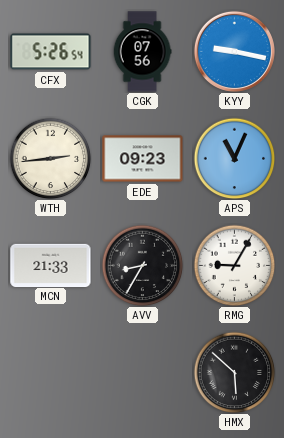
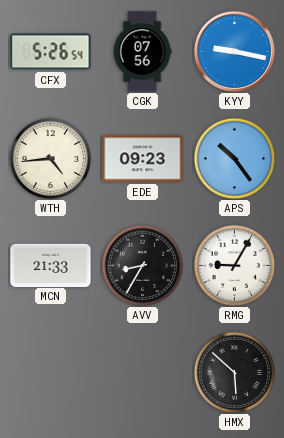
WTH: 2:44 -> 4:44
APS: 11:04 -> 10:24
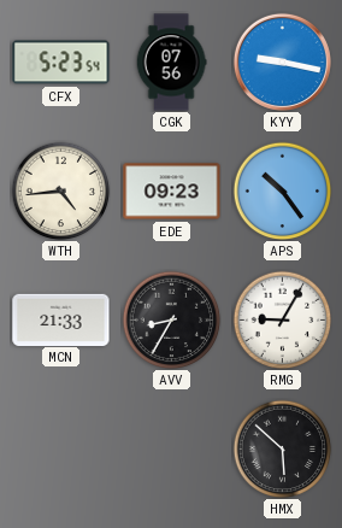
CFX: 5:26 -> 5:23
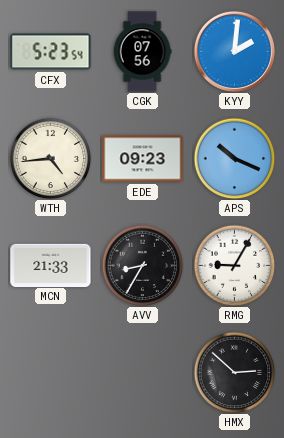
KYY: 9:17 -> 2:01
APS: 10:24 -> 10:19
HMX: 5:52 -> 2:52
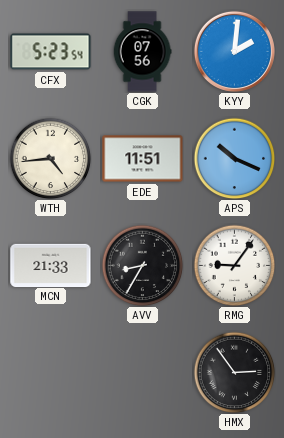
EDE: 09:23 -> 11:51
RMG: 9:05 -> 9:06
HMX: 2:52 -> 2:54
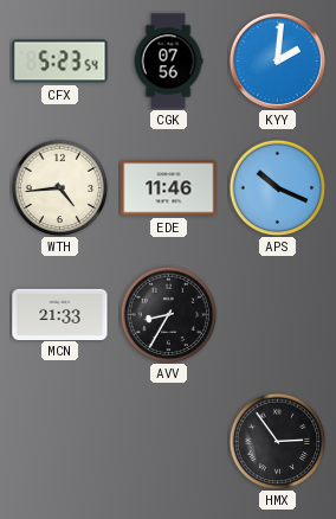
EDE: 11:51 -> 11:46
RMG: 9:06 -> none
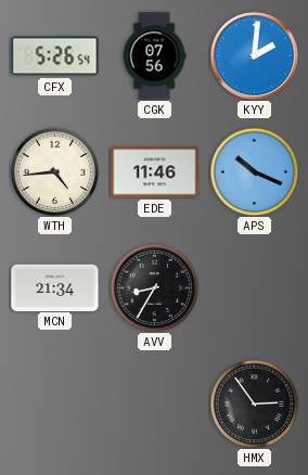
CFX: 5:23 -> 5:26
MCN: 21:33 -> 21:34
